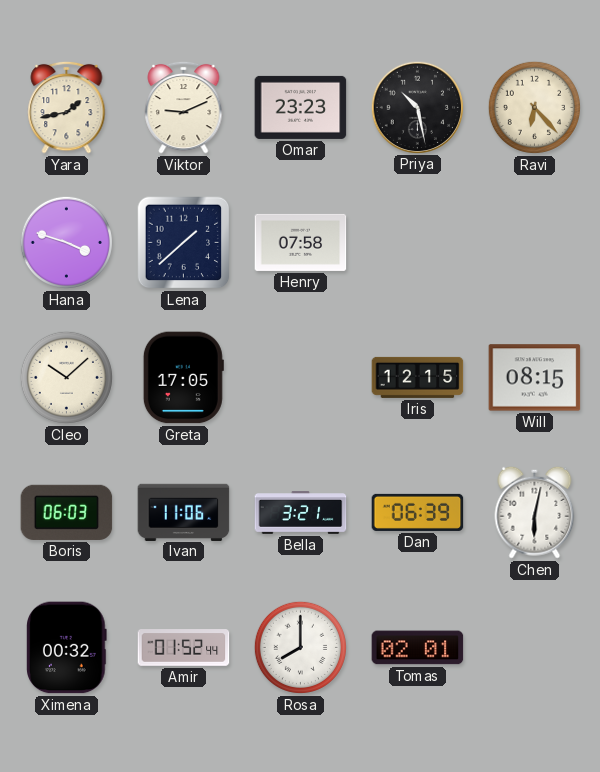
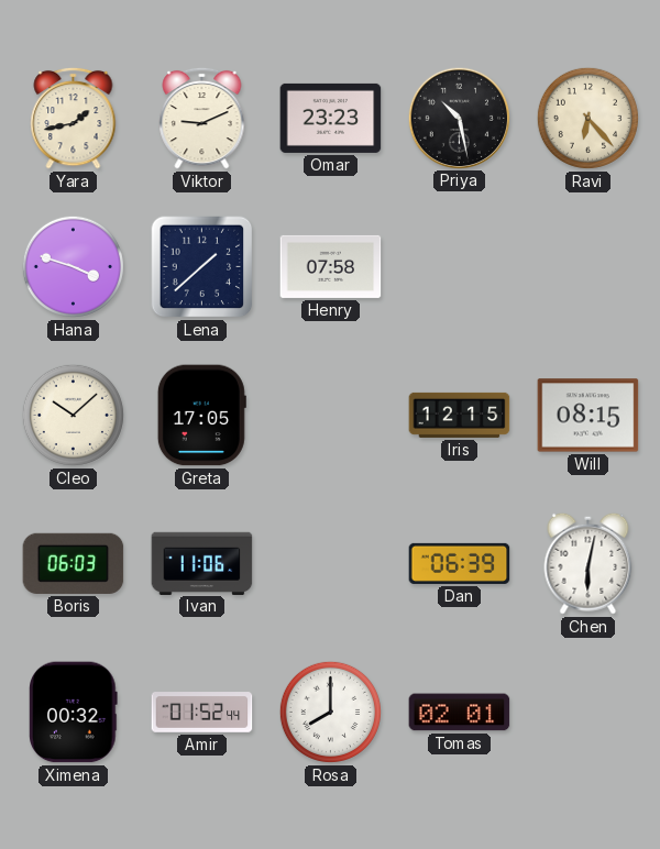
Bella: 3:21 -> none
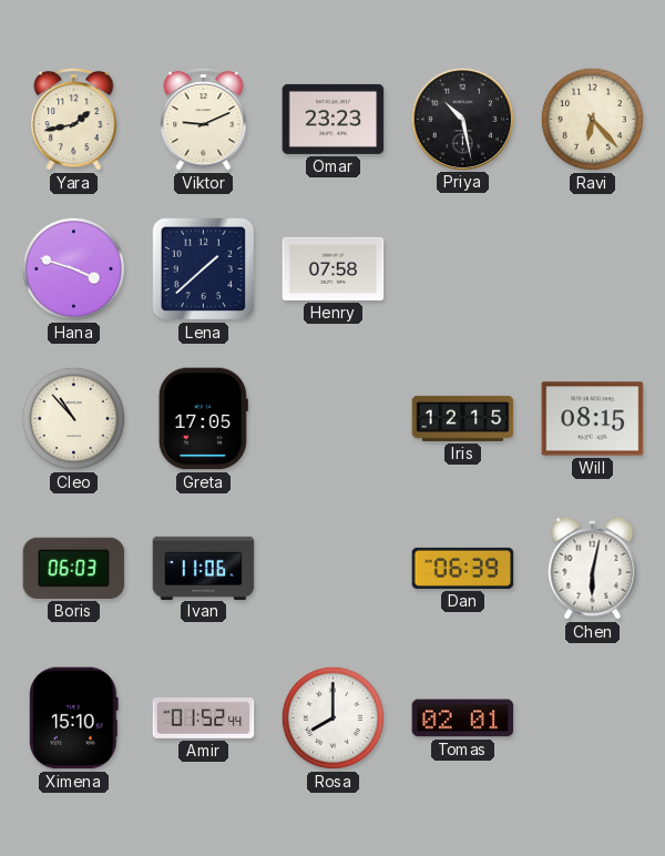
Cleo: 10:08 -> 10:53
Ximena: 00:32 -> 15:10
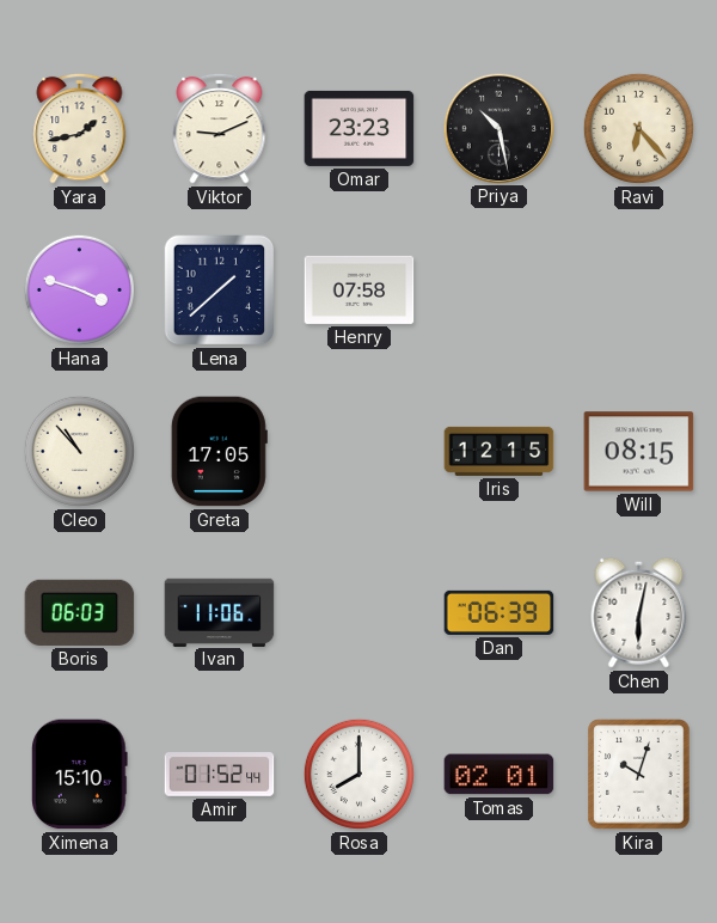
Kira: none -> 10:03
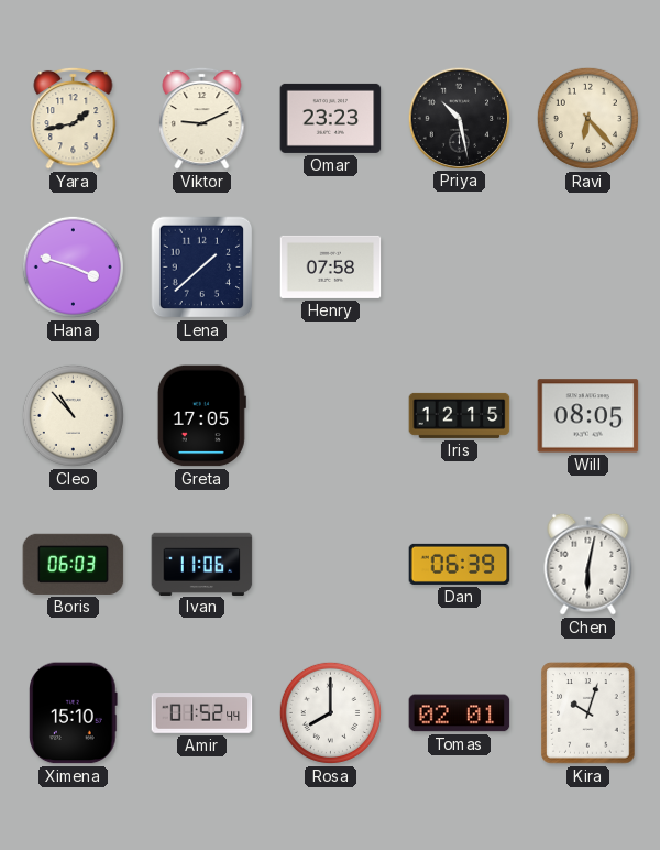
Will: 08:15 -> 08:05
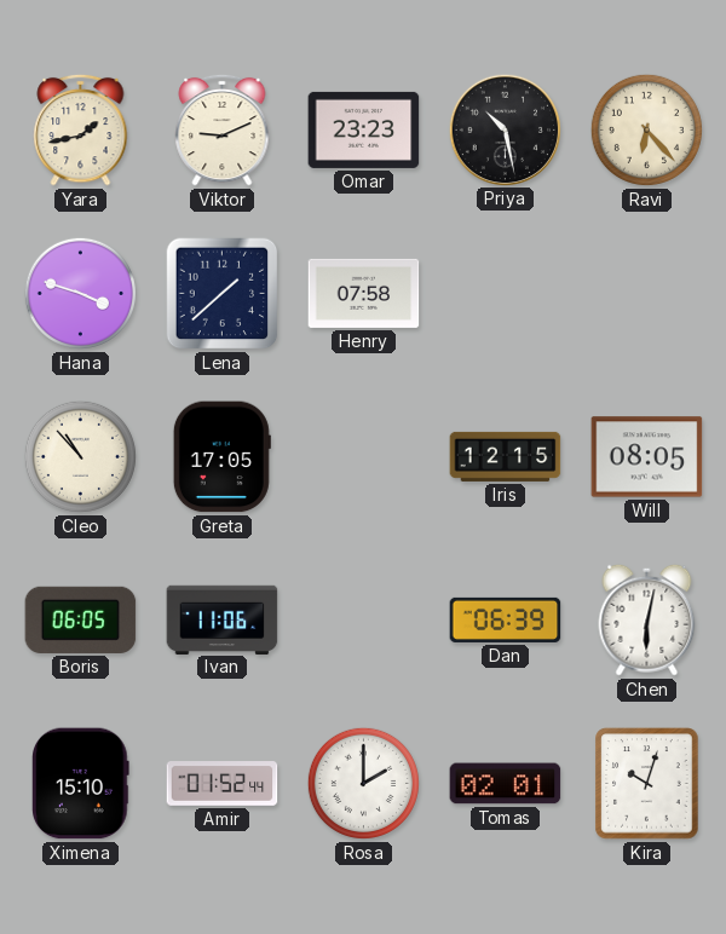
Boris: 06:03 -> 06:05
Rosa: 8:00 -> 2:00
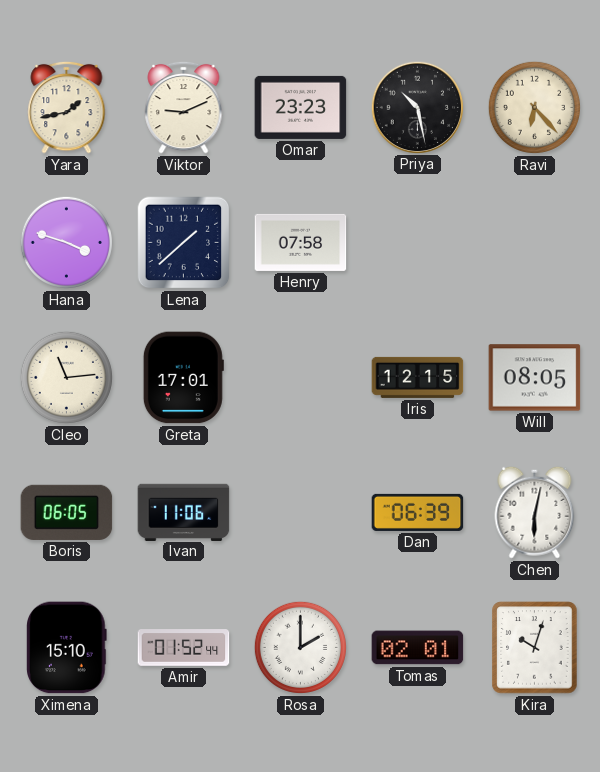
Cleo: 10:53 -> 11:14
Greta: 17:05 -> 17:01
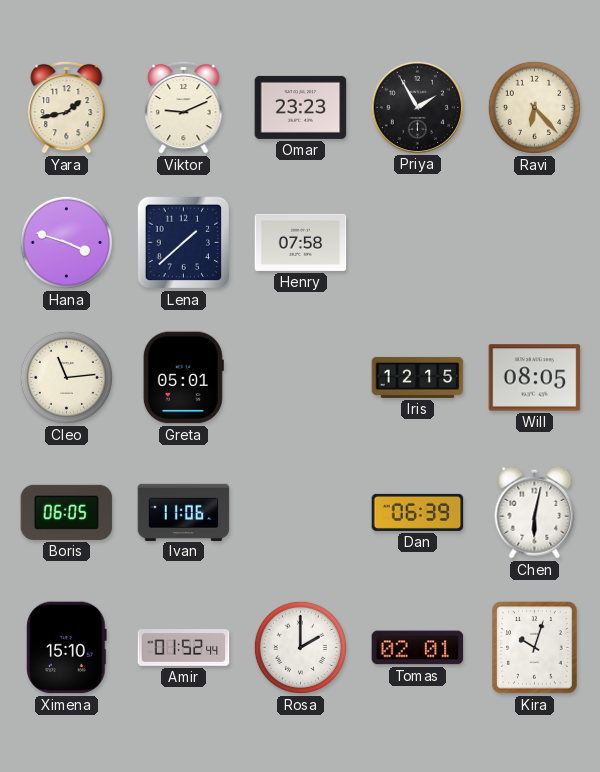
Priya: 10:28 -> 1:55
Greta: 17:01 -> 05:01
